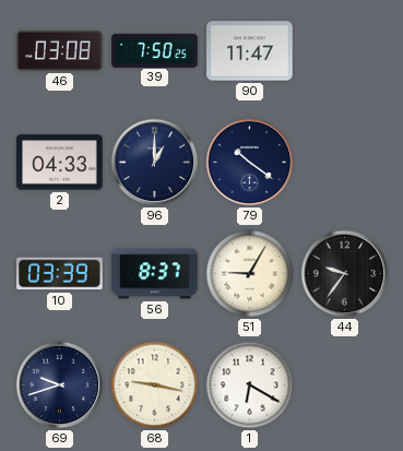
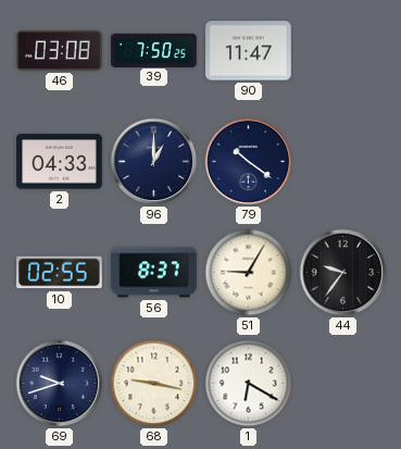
10: 03:39 -> 02:55
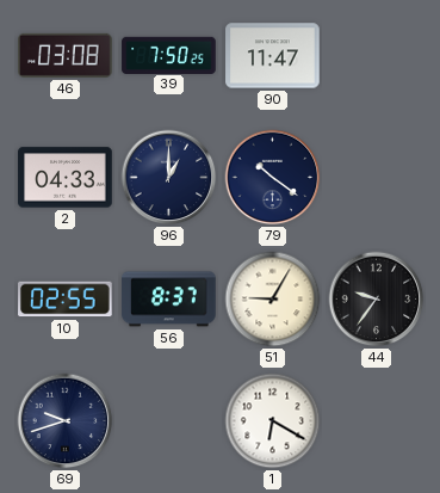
68: 9:17 -> none
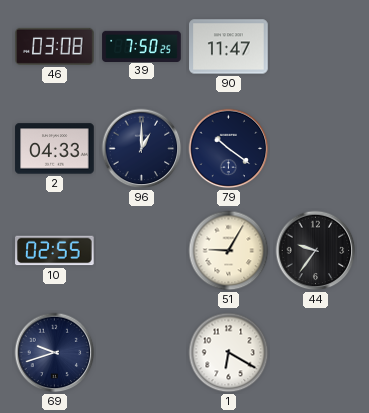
56: 8:37 -> none
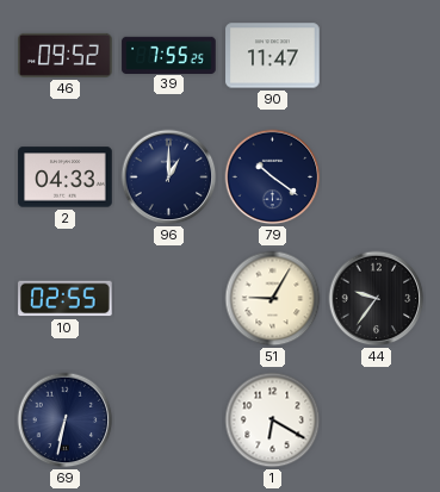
46: 03:08 -> 09:52
39: 7:50 -> 7:55
69: 9:42 -> 6:32
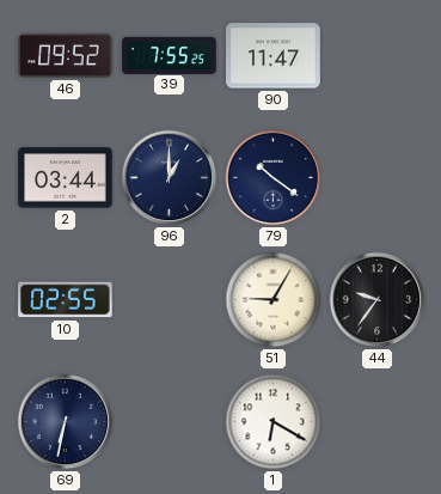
2: 04:33 -> 03:44
